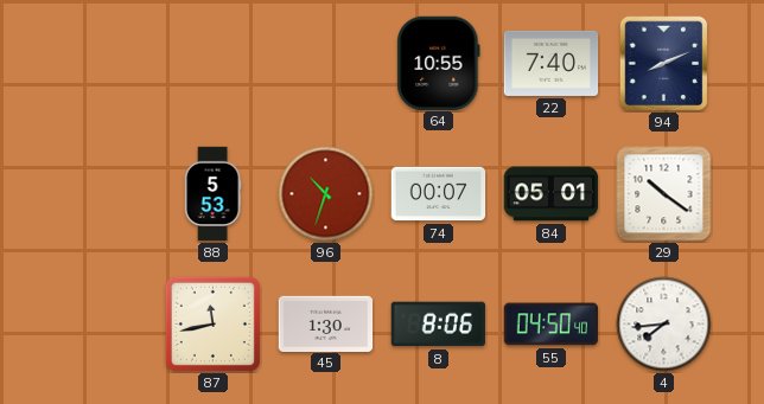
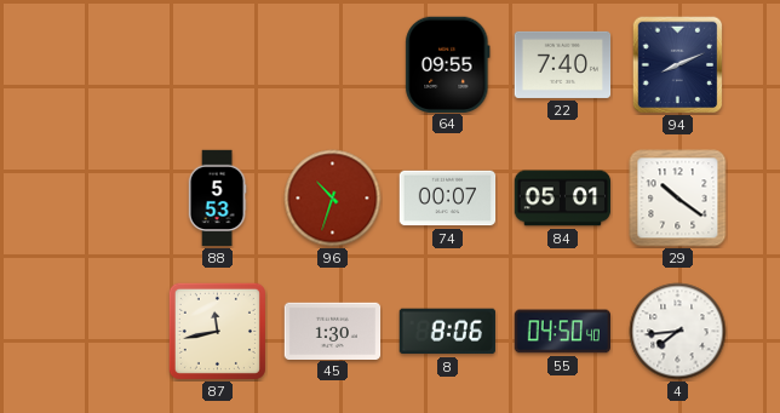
64: 10:55 -> 09:55
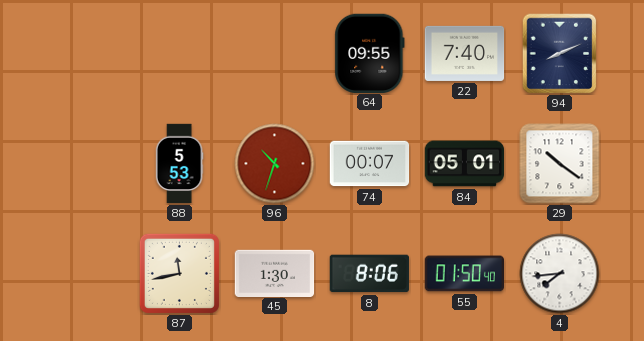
55: 04:50 -> 01:50
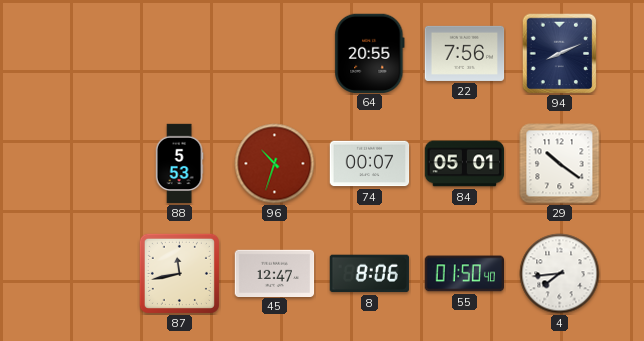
64: 09:55 -> 20:55
22: 7:40 -> 7:56
45: 1:30 -> 12:47
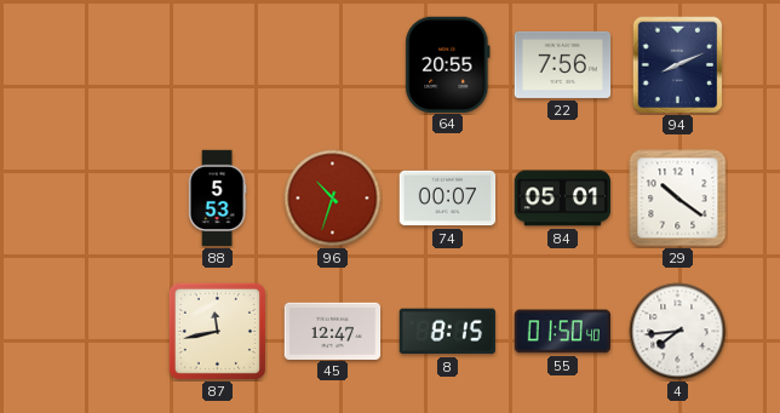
8: 8:06 -> 8:15
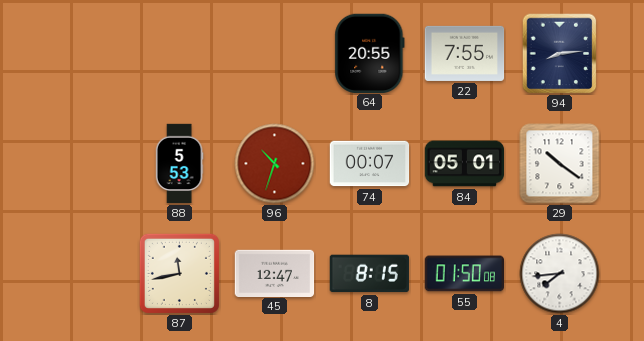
22: 7:56 -> 7:55
94: 8:11 -> 8:14
55: 01:50:40 -> 01:50:08
